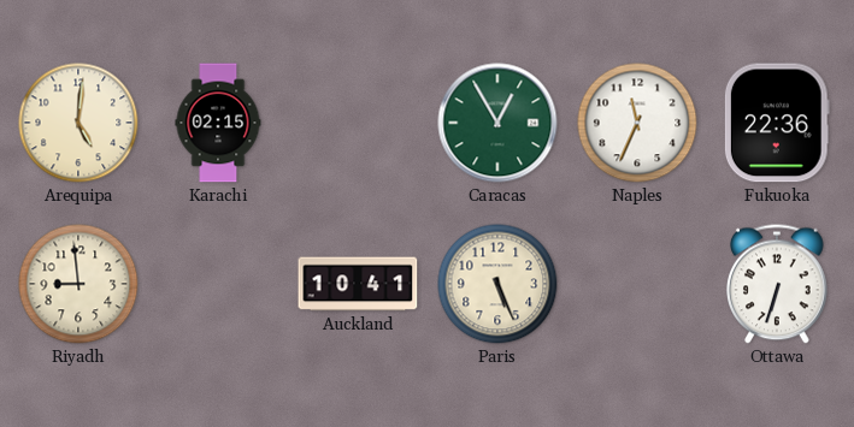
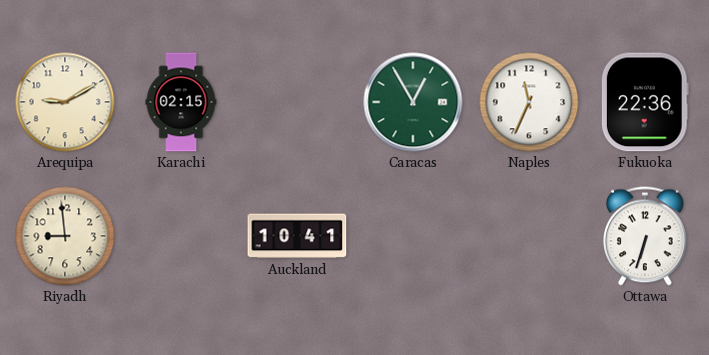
Arequipa: 5:01 -> 9:10
Paris: 5:26 -> none
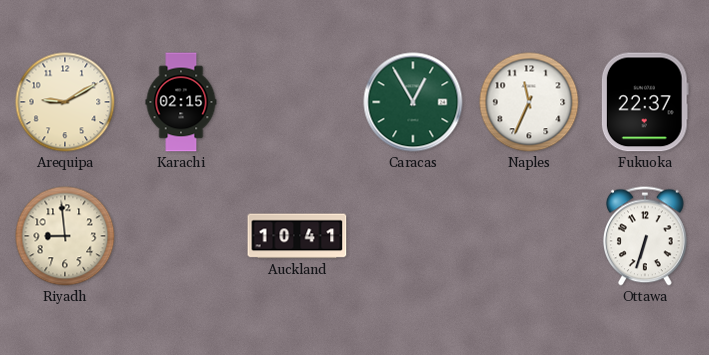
Fukuoka: 22:36 -> 22:37
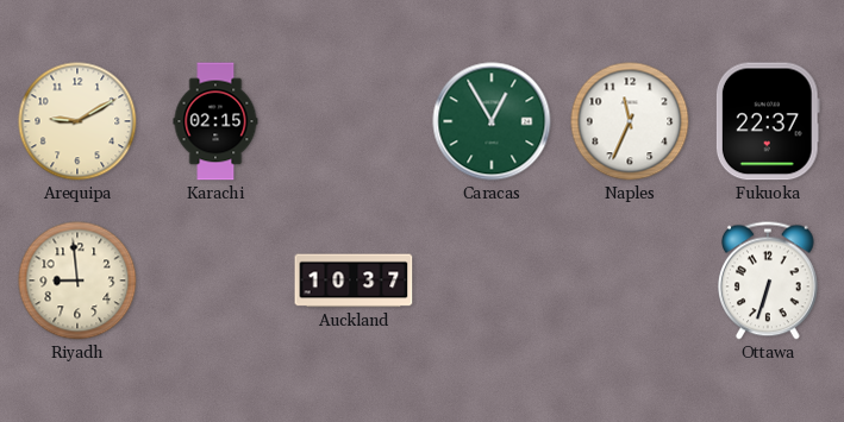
Auckland: 10:41 -> 10:37
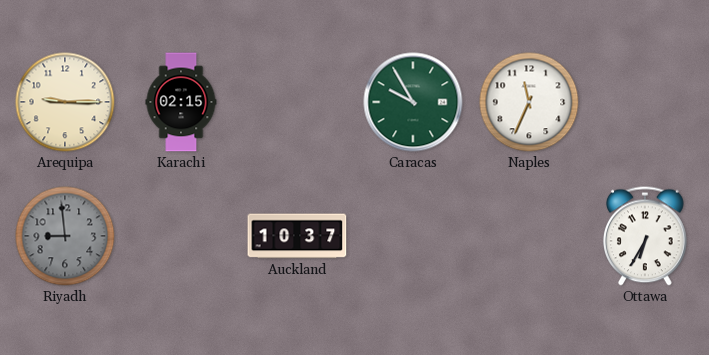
Arequipa: 9:10 -> 9:15
Caracas: 12:55 -> 9:55
Fukuoka: 22:37 -> none
Riyadh dial: cream -> grey
Ottawa: 6:33 -> 6:35
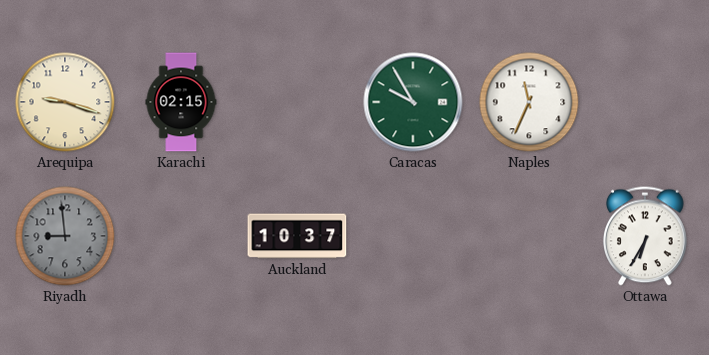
Arequipa: 9:15 -> 9:18
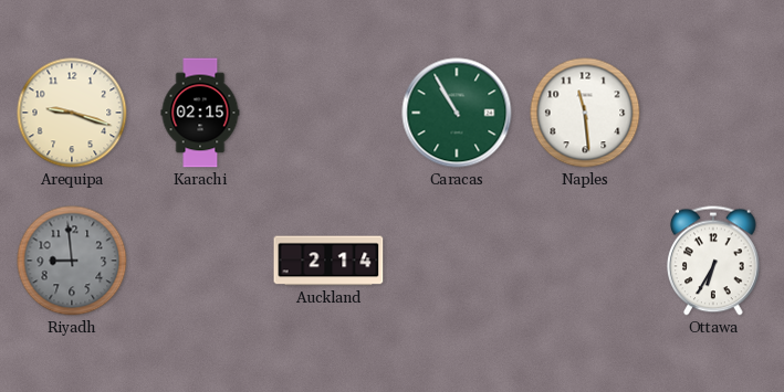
Caracas: 9:55 -> 10:55
Naples: 11:34 -> 11:29
Auckland: 10:37 -> 2:14
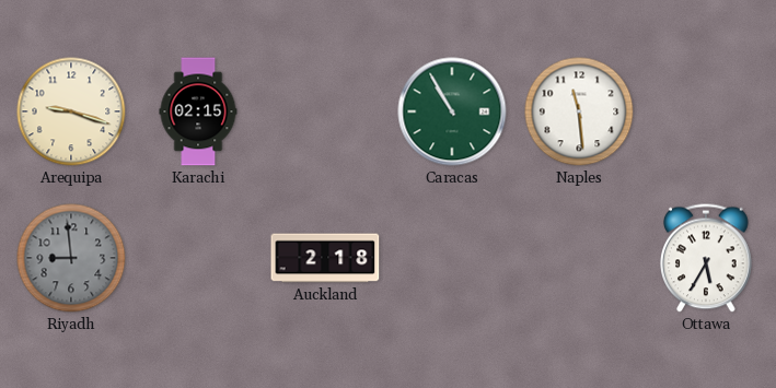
Auckland: 2:14 -> 2:18
Ottawa: 6:35 -> 5:35
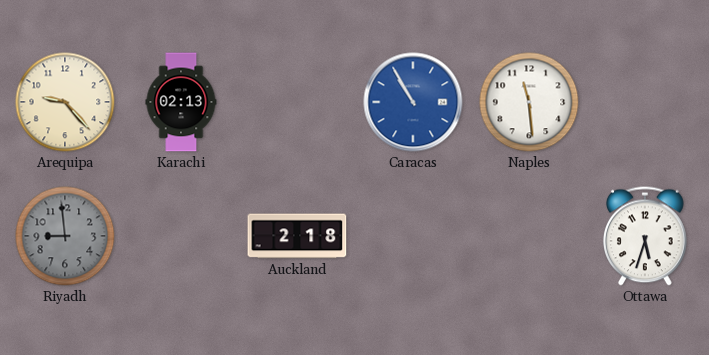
Arequipa: 9:18 -> 9:23
Karachi: 02:15 -> 02:13
Caracas dial: green -> blue
Ottawa: 5:35 -> 5:33
